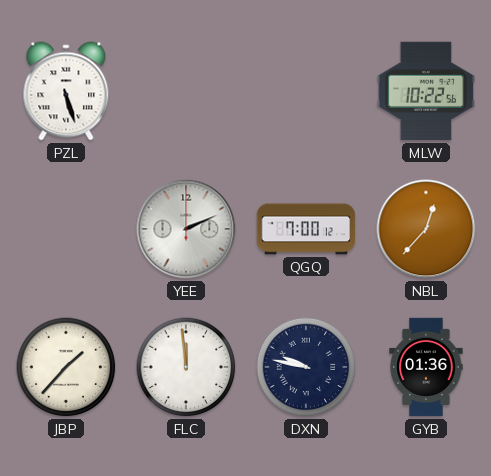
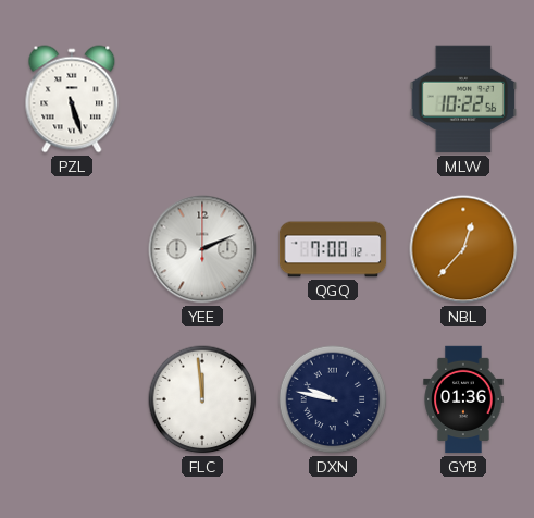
JBP: 1:37 -> none
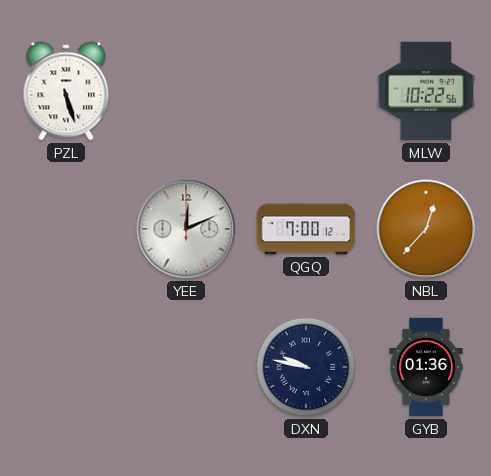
YEE: 2:11 -> 12:11
FLC: 11:59 -> none
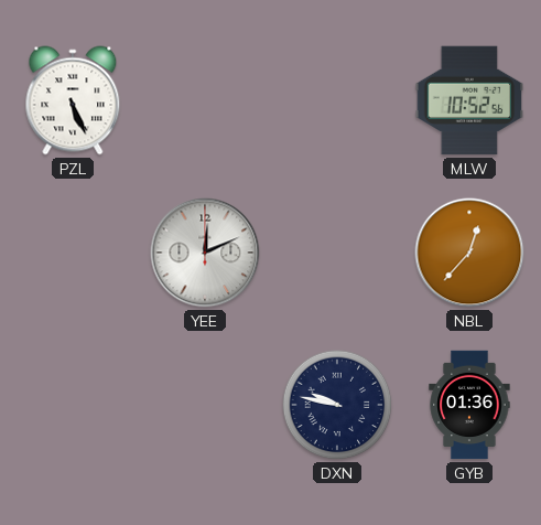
PZL: 5:27 -> 5:26
MLW: 10:22 -> 10:52
QGQ: 7:00 -> none
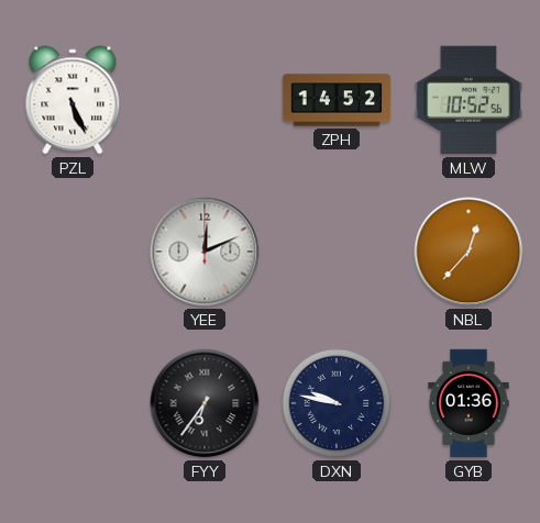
ZPH: none -> 14:52
FYY: none -> 6:36
